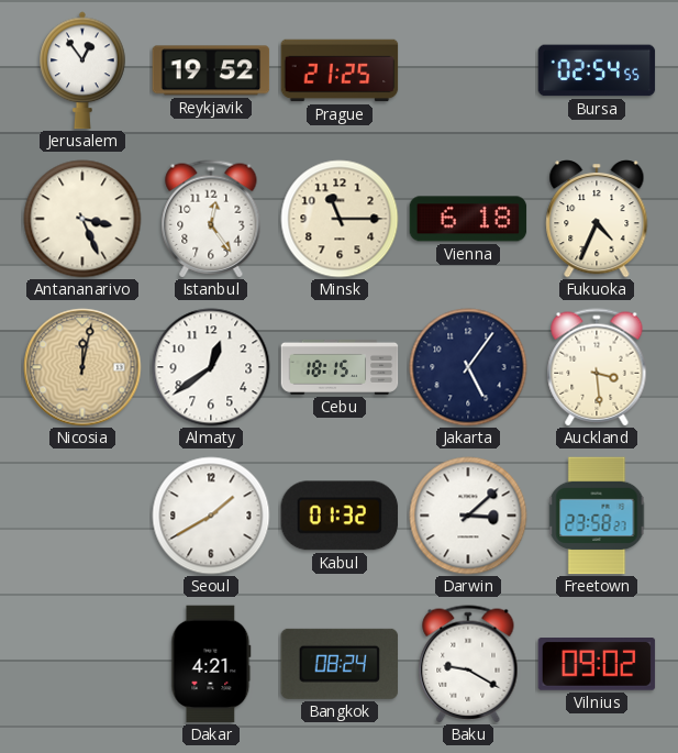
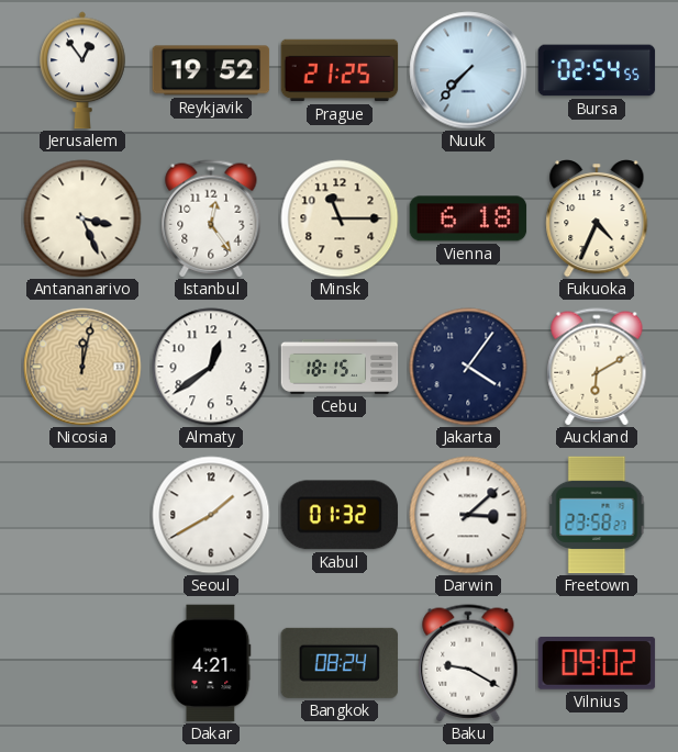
Nuuk: none -> 7:37
Jakarta: 5:06 -> 4:06
Auckland: 3:29 -> 6:10
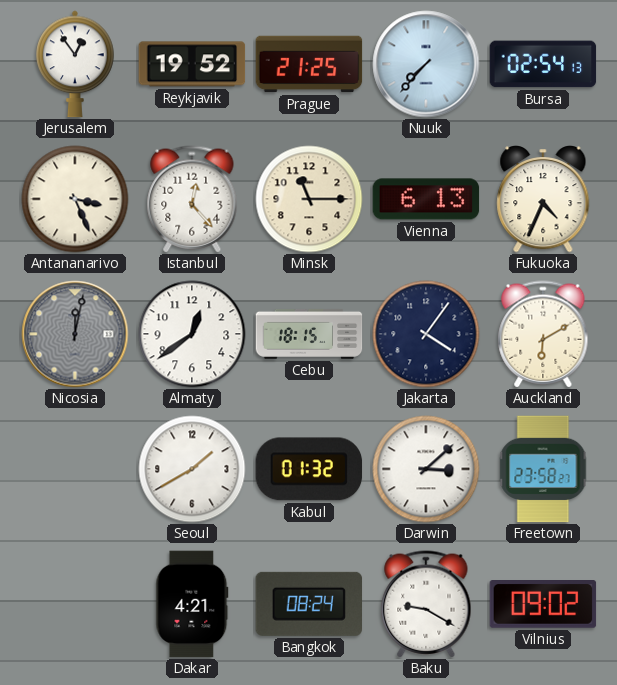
Bursa: 02:54:55 -> 02:54:13
Istanbul: 12:24 -> 12:23
Vienna: 6:18 -> 6:13
Nicosia dial: champagne -> grey
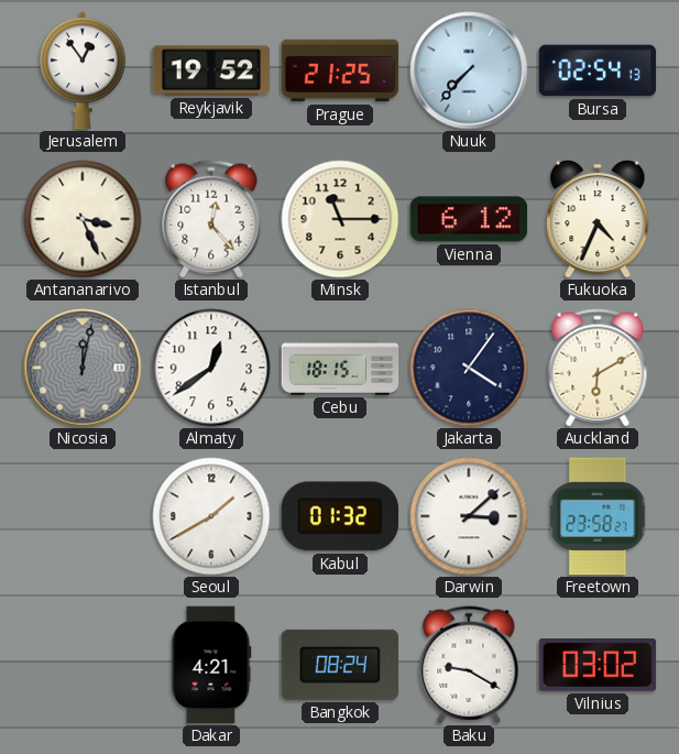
Vienna: 6:13 -> 6:12
Vilnius: 09:02 -> 03:02
